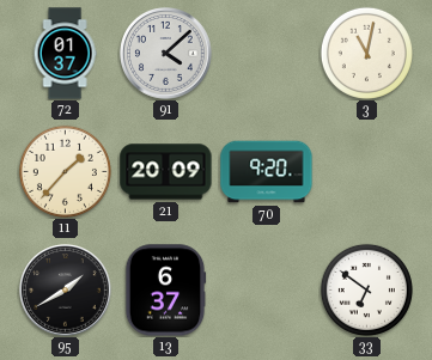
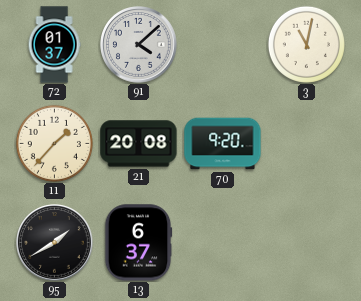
21: 20:09 -> 20:08
33: 6:51 -> none
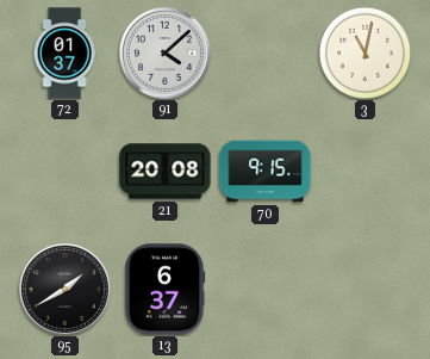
11: 1:37 -> none
70: 9:20 -> 9:15
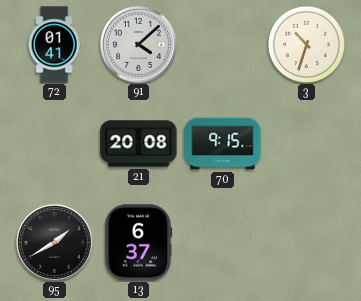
72: 01:37 -> 01:41
3: 11:02 -> 10:33
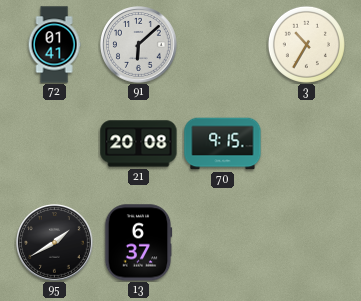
91: 4:08 -> 6:08
3: 10:33 -> 10:35
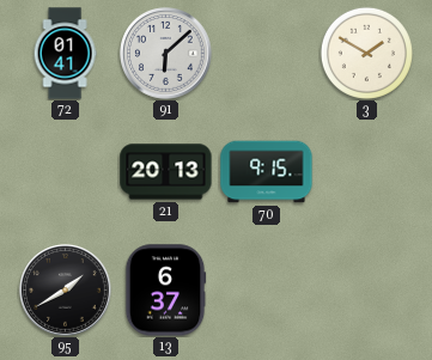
3: 10:35 -> 1:50
21: 20:08 -> 20:13
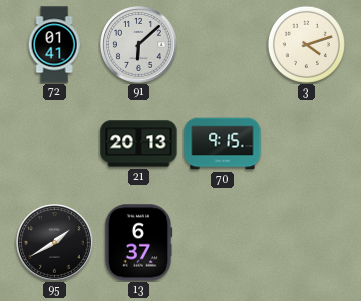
3: 1:50 -> 4:12
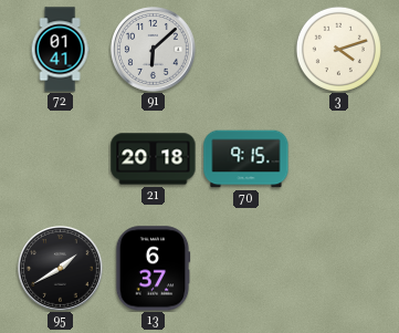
21: 20:13 -> 20:18
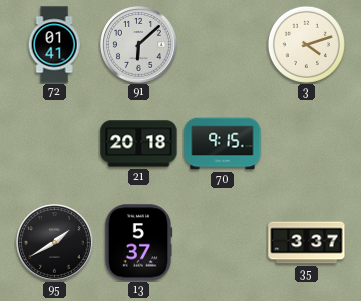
13: 6:37 -> 5:37
35: none -> 3:37
